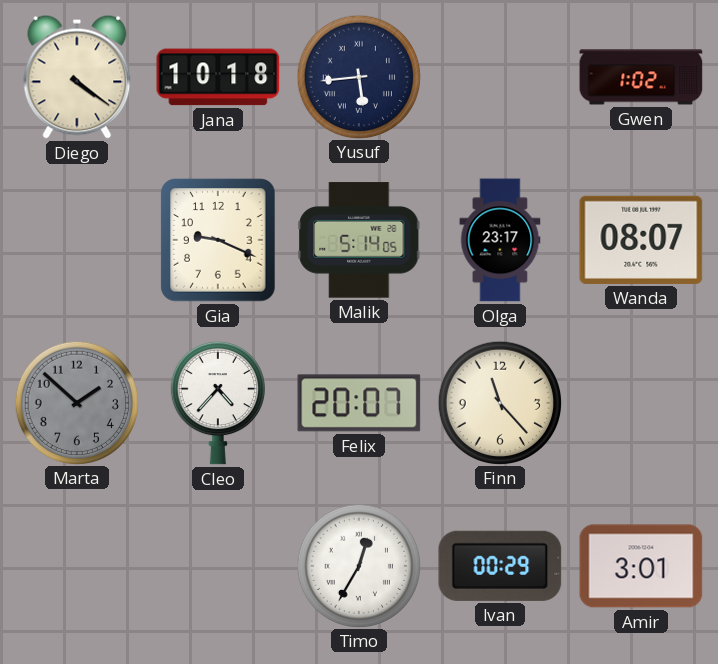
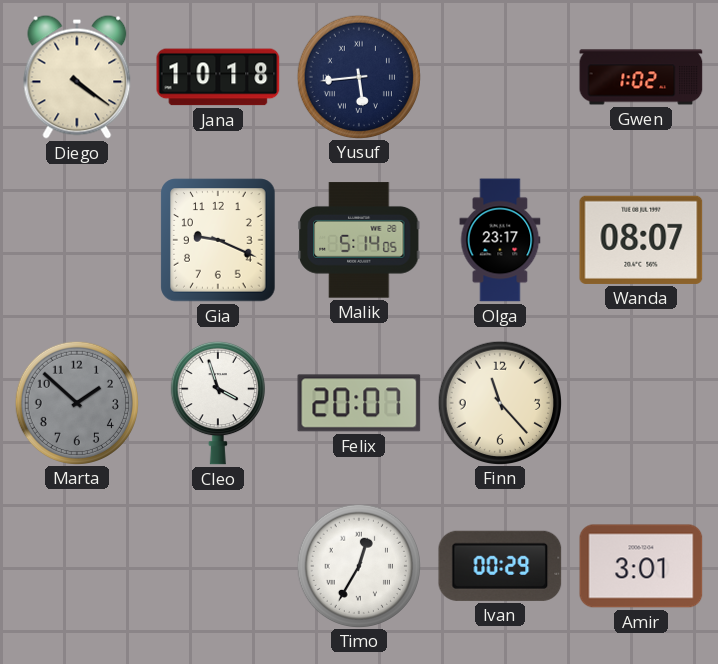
Cleo: 4:37 -> 3:57
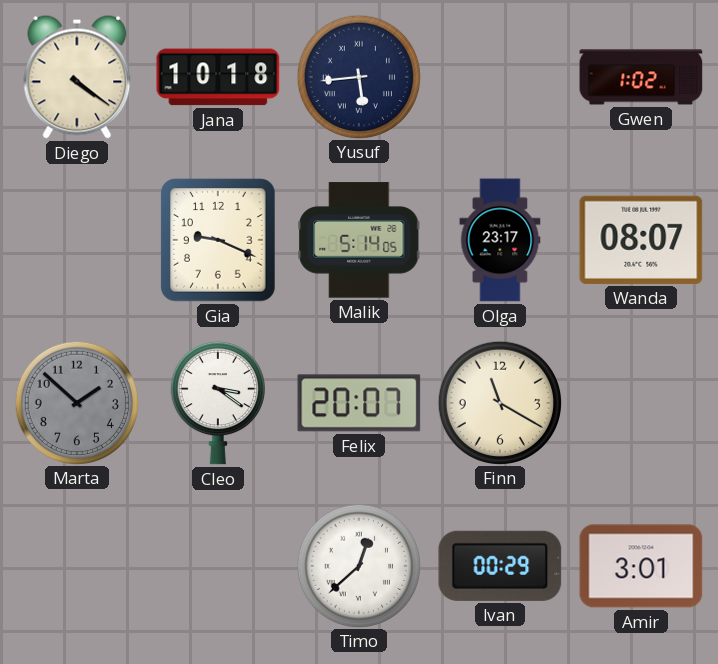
Cleo: 3:57 -> 3:21
Finn: 11:23 -> 11:20
Timo: 12:35 -> 12:38
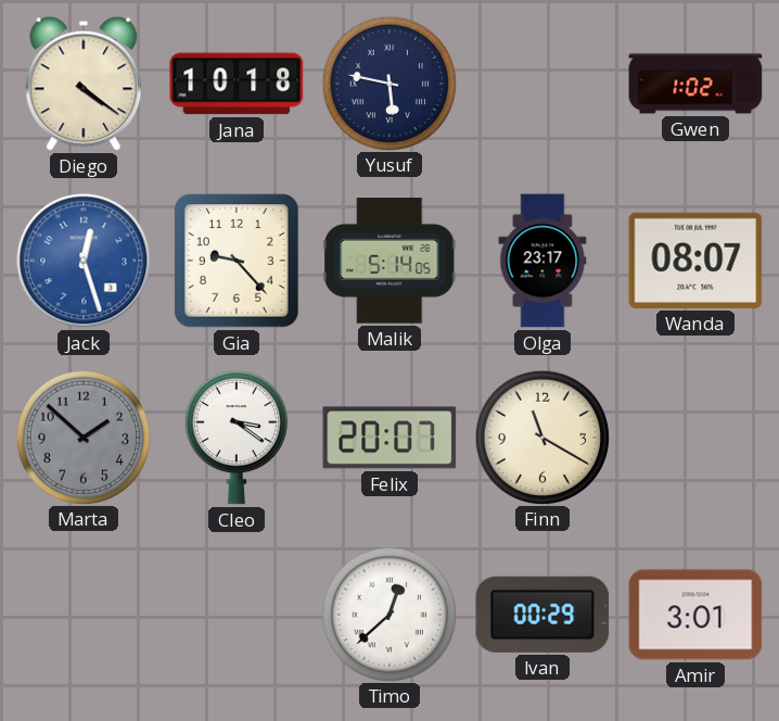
Yusuf: 5:44 -> 5:47
Jack: none -> 12:27
Gia: 9:19 -> 9:23
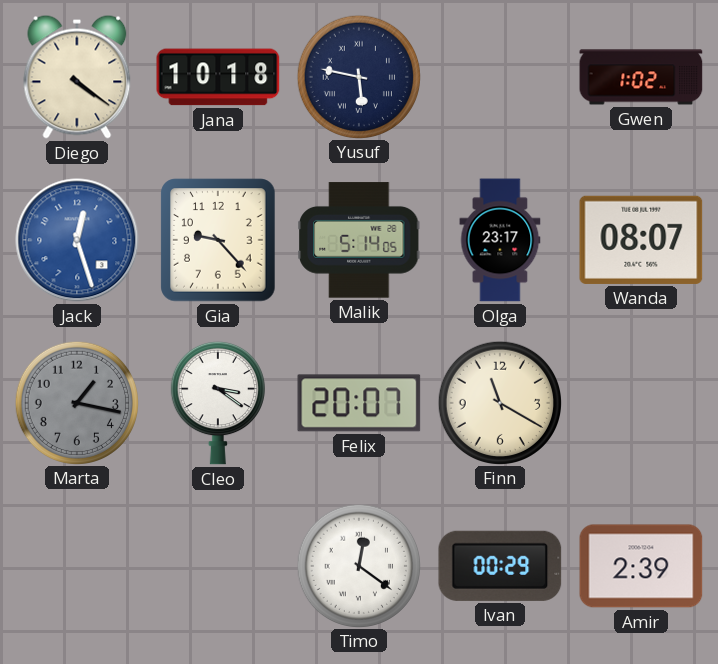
Marta: 1:52 -> 1:17
Timo: 12:38 -> 12:21
Amir: 3:01 -> 2:39
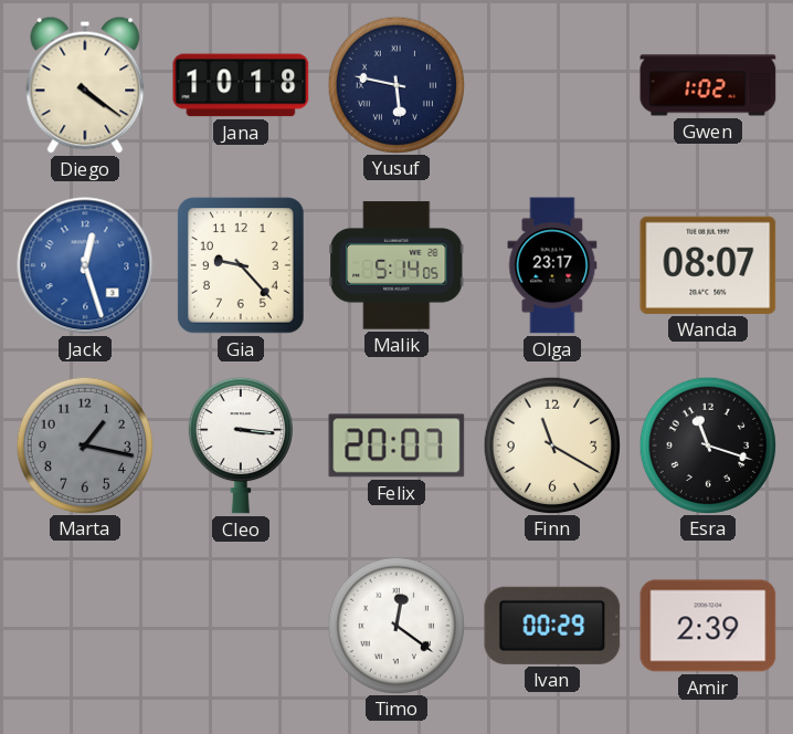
Cleo: 3:21 -> 3:16
Esra: none -> 11:18
